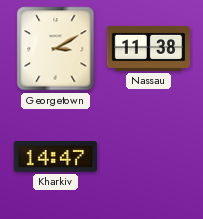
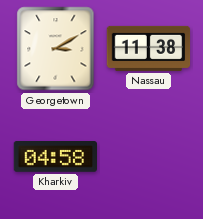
Kharkiv: 14:47 -> 04:58
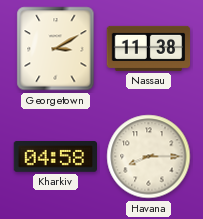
Havana: none -> 8:15
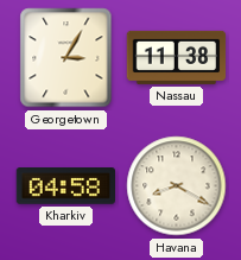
Georgetown: 3:10 -> 3:05
Havana: 8:15 -> 8:20
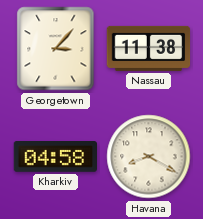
Georgetown: 3:05 -> 3:07
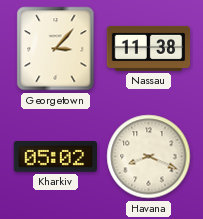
Kharkiv: 04:58 -> 05:02
Havana: 8:20 -> 8:19
